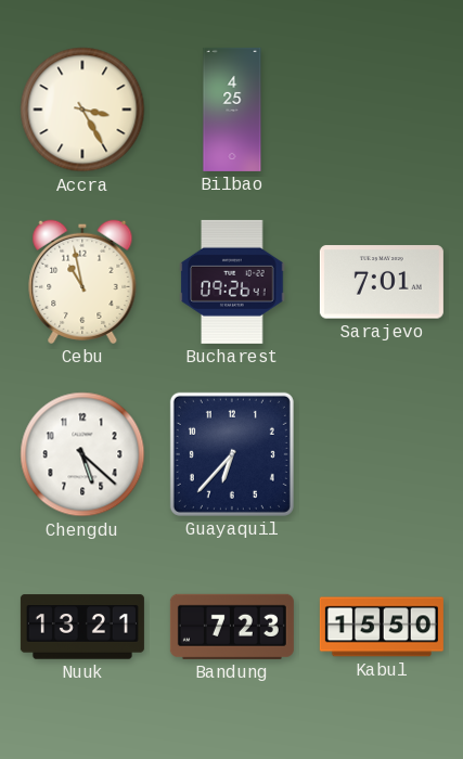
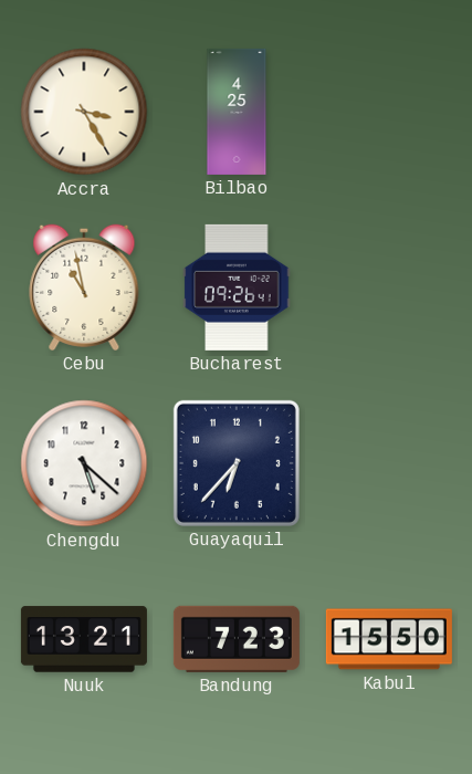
Sarajevo: 7:01 -> none
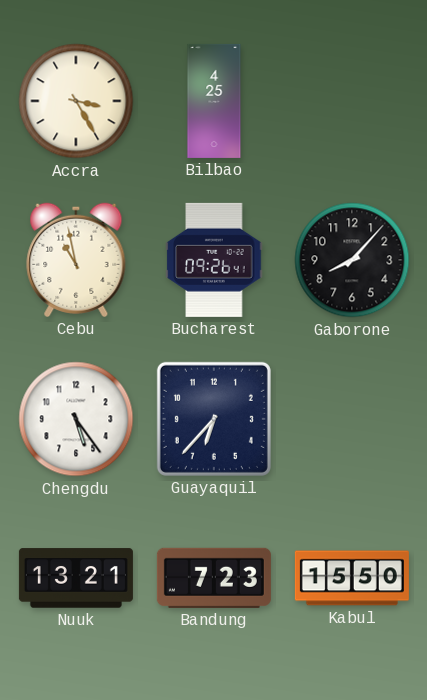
Gaborone: none -> 8:07
Chengdu: 5:22 -> 5:24
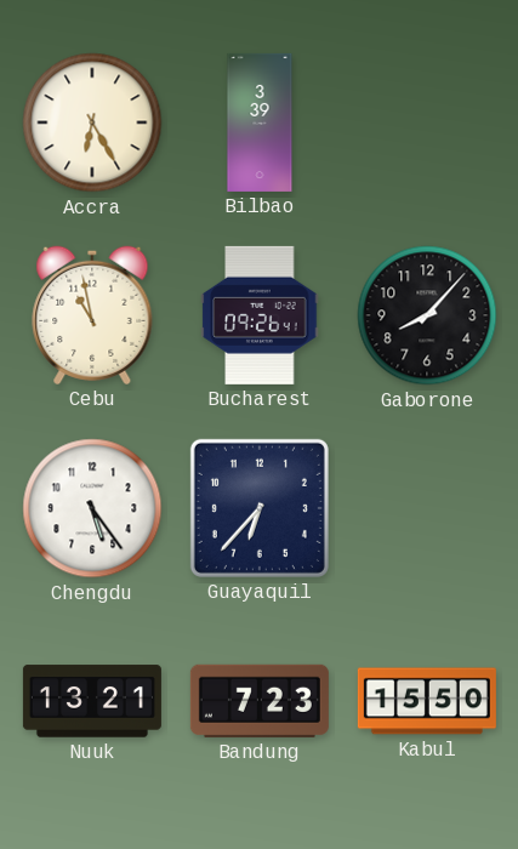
Accra: 3:25 -> 6:25
Bilbao: 4:25 -> 3:39
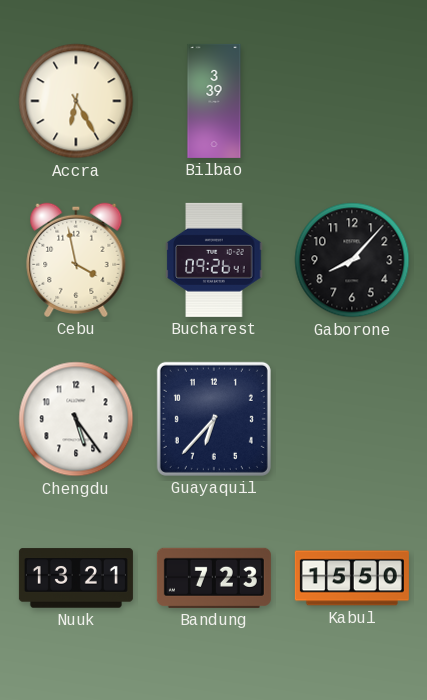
Cebu: 10:58 -> 3:58
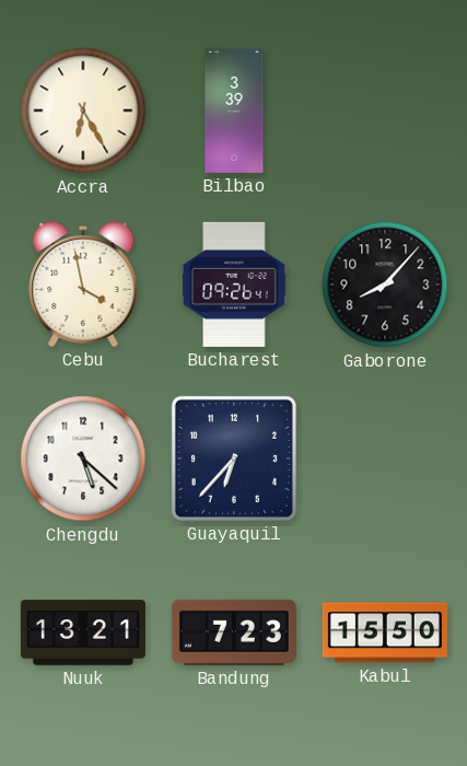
Chengdu: 5:24 -> 5:22
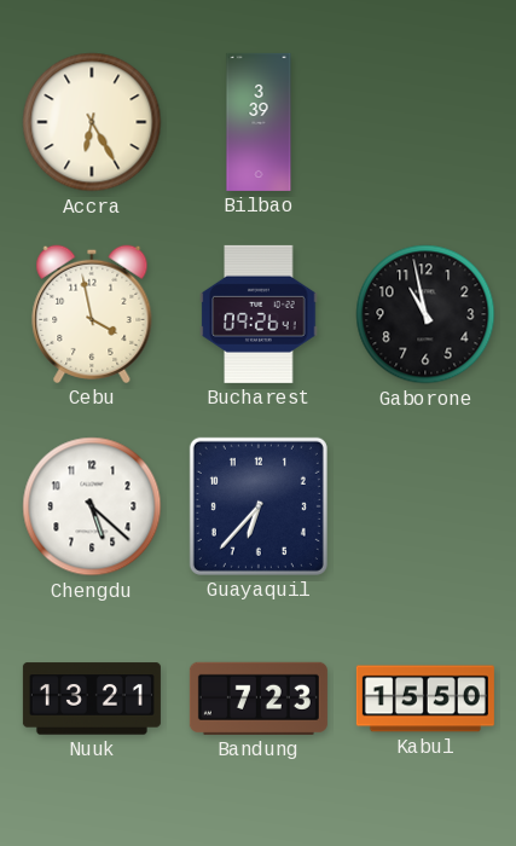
Gaborone: 8:07 -> 10:58
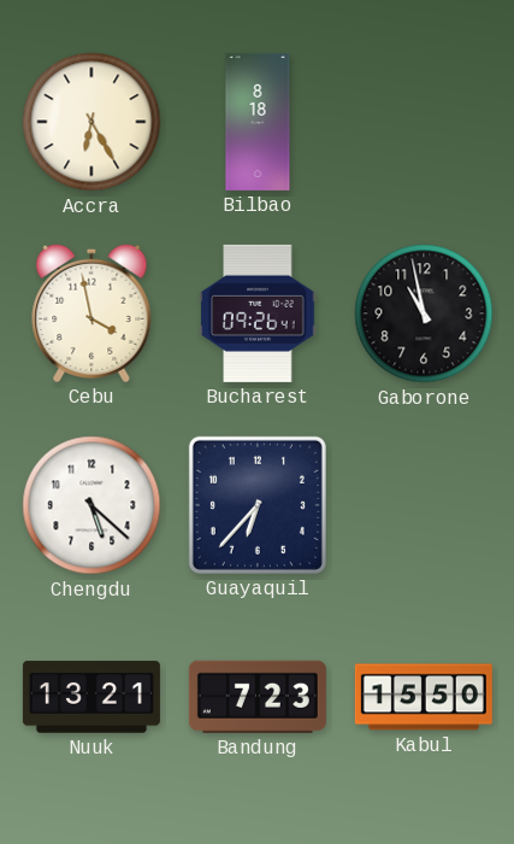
Bilbao: 3:39 -> 8:18
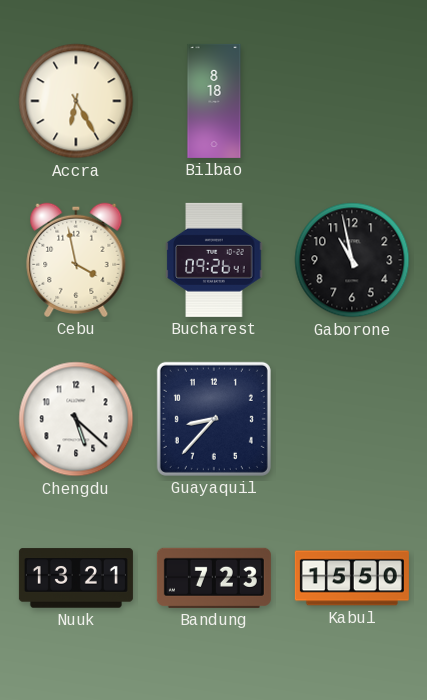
Guayaquil: 6:37 -> 8:37
